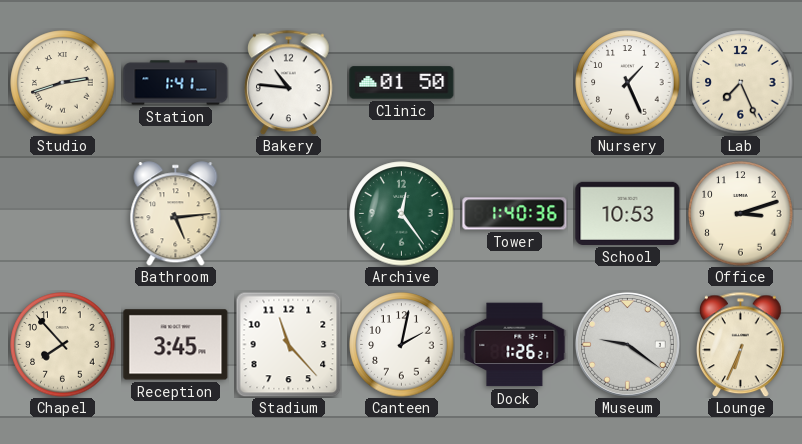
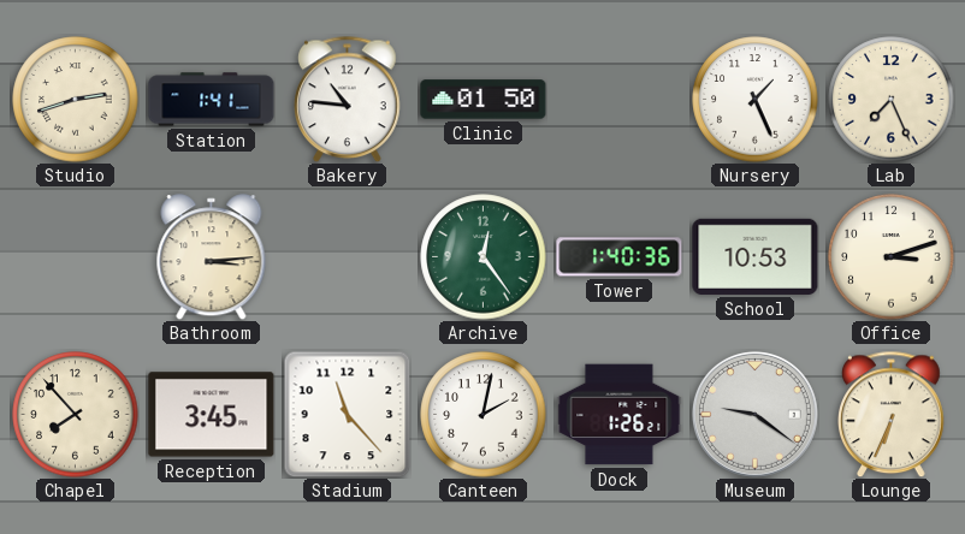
Bathroom: 5:14 -> 3:14
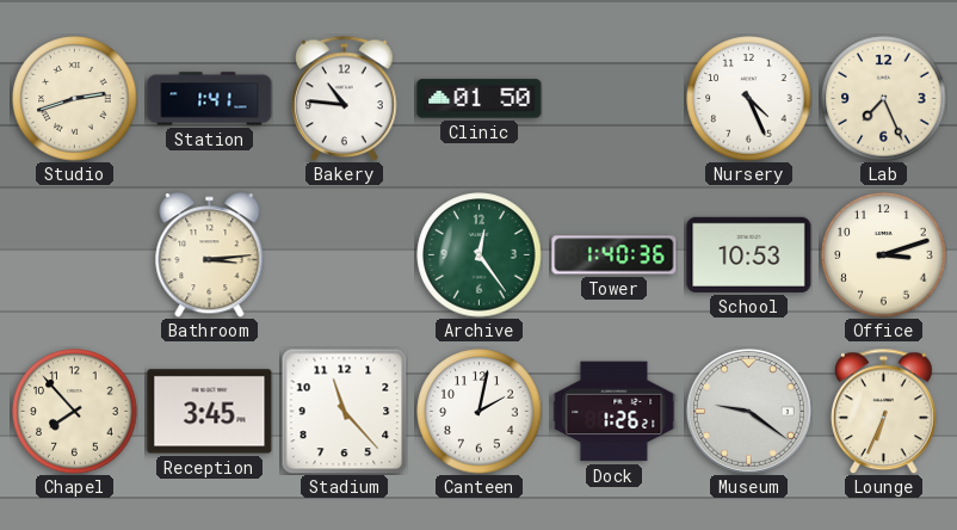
Nursery: 1:26 -> 4:26
